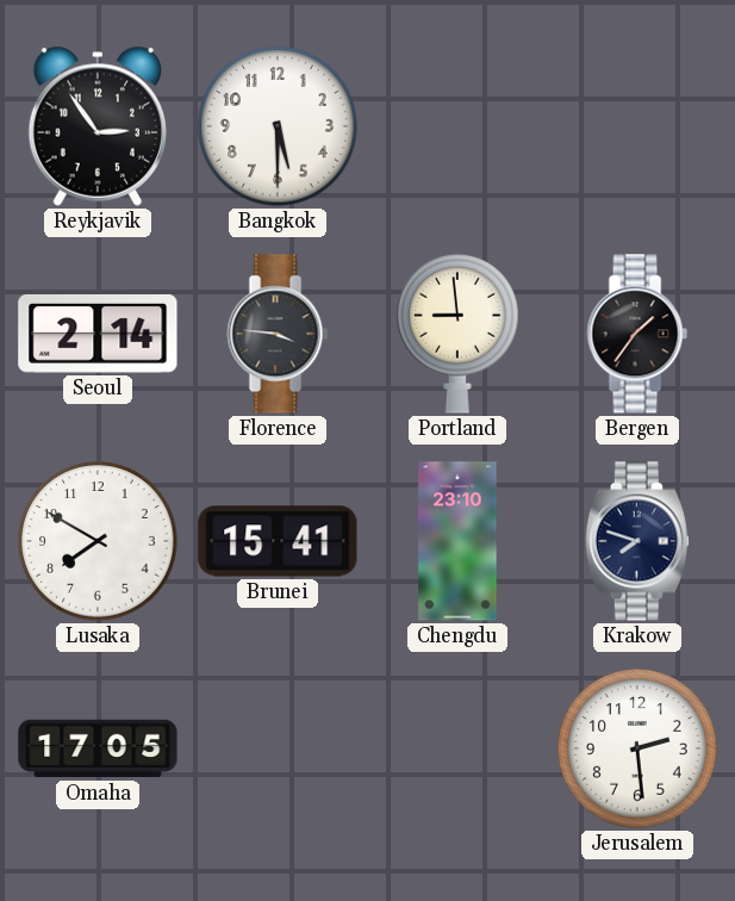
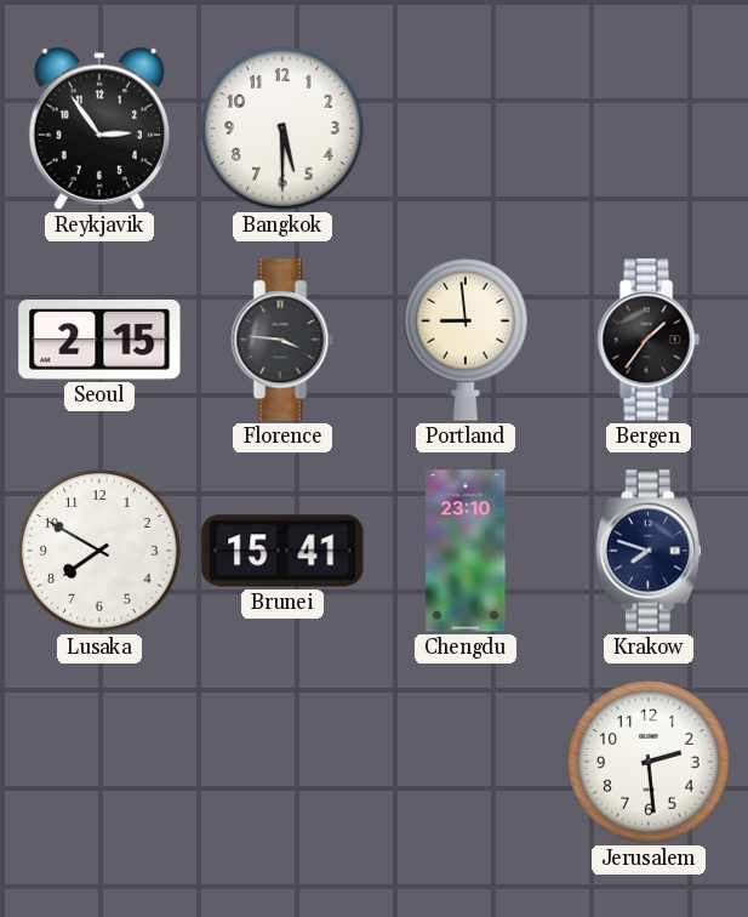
Seoul: 2:14 -> 2:15
Omaha: 17:05 -> none
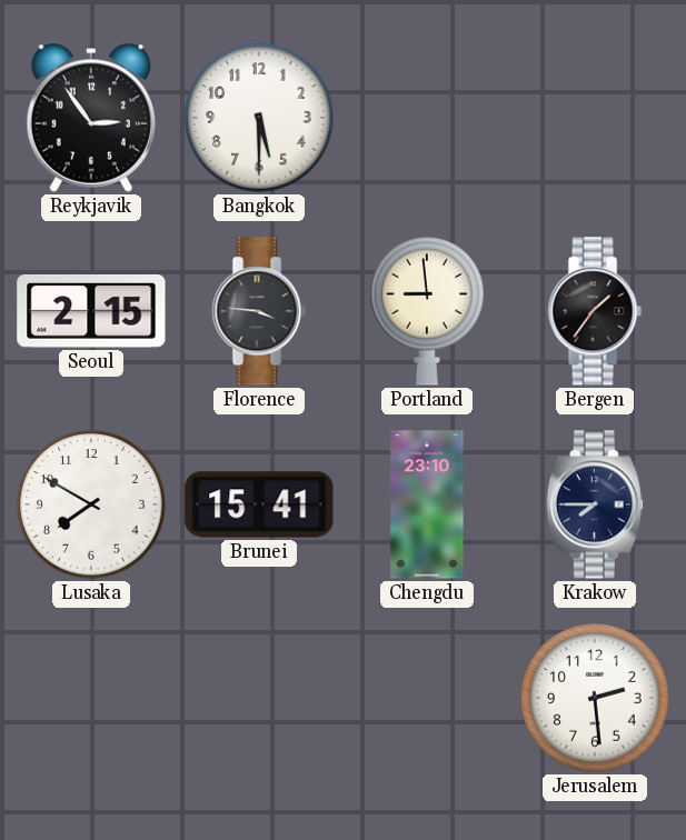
Krakow: 7:48 -> 7:45
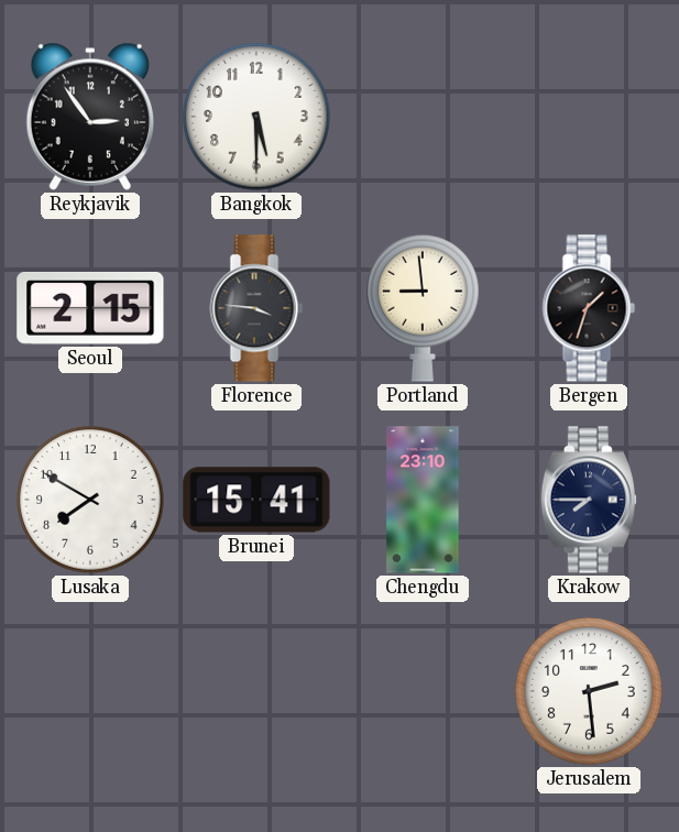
Bergen: 1:36 -> 1:33
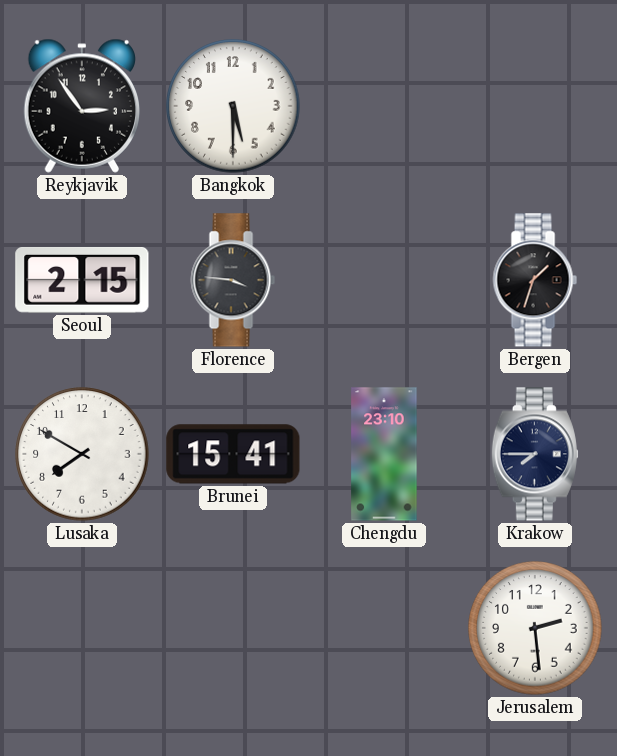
Portland: 8:59 -> none
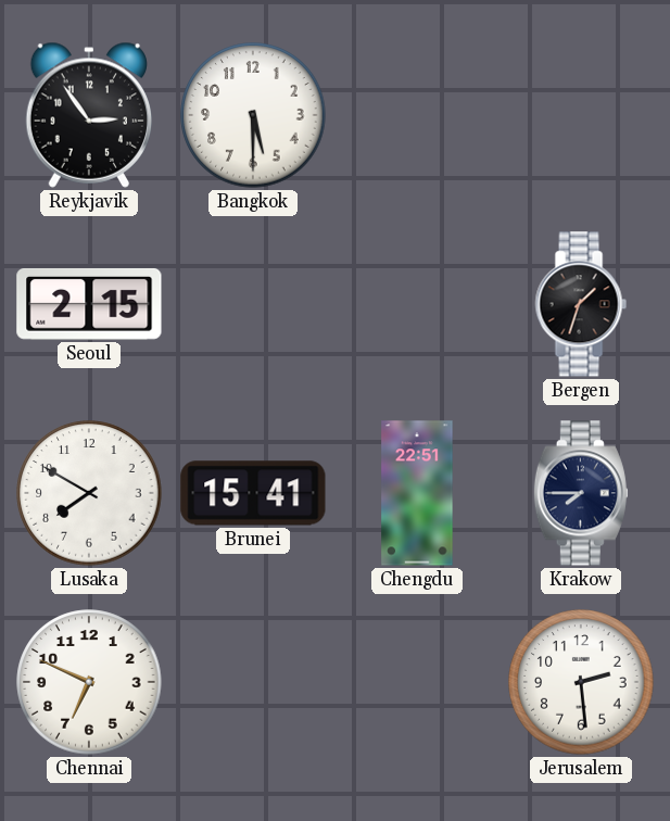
Florence: 3:46 -> none
Chengdu: 23:10 -> 22:51
Chennai: none -> 6:49
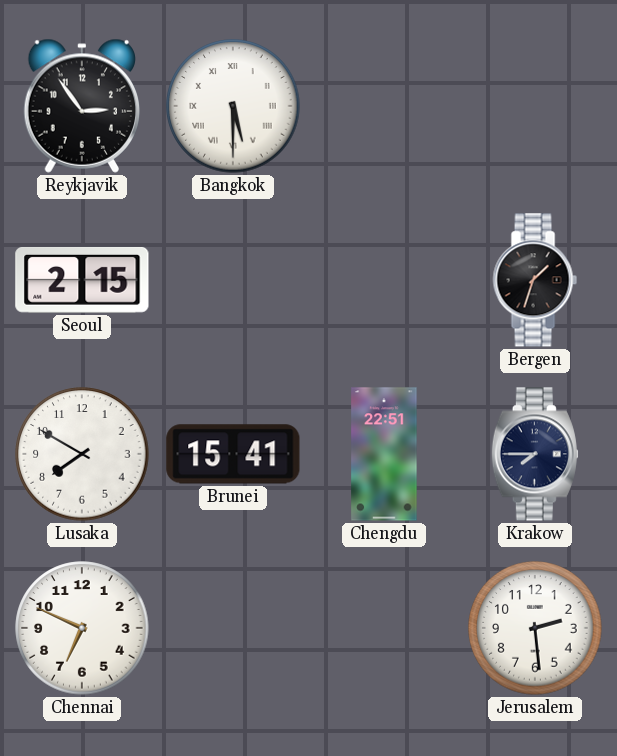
Bangkok numerals: Arabic -> Roman
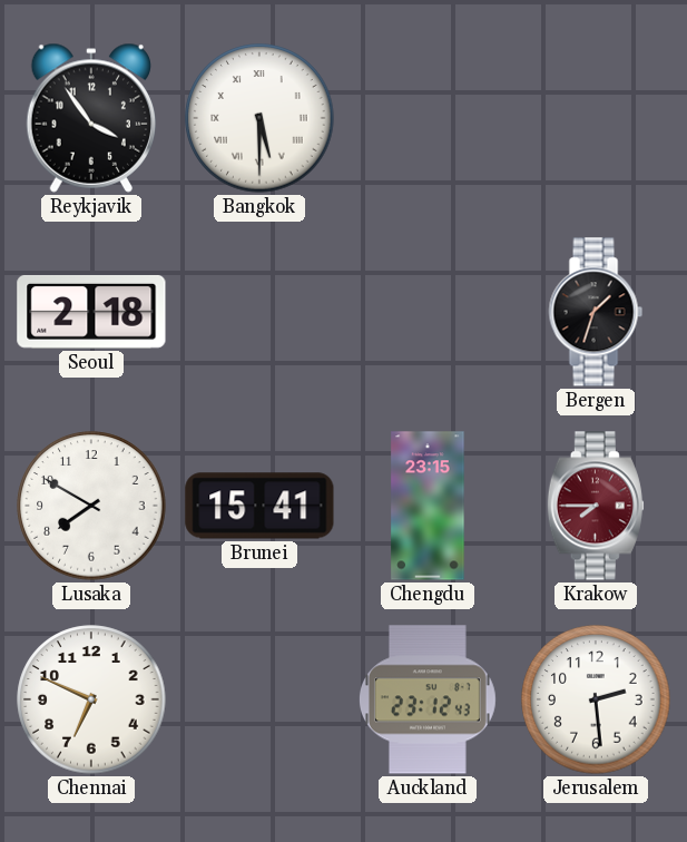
Reykjavik: 2:54 -> 3:54
Seoul: 2:15 -> 2:18
Chengdu: 22:51 -> 23:15
Krakow dial: navy -> burgundy
Auckland: none -> 23:12
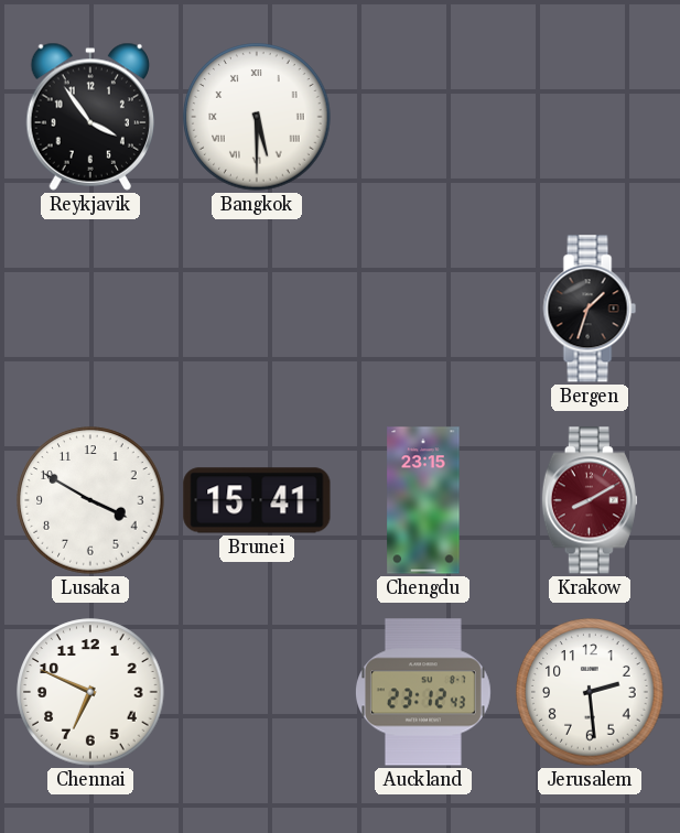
Seoul: 2:18 -> none
Lusaka: 7:50 -> 3:50
Krakow: 7:45 -> 8:10
